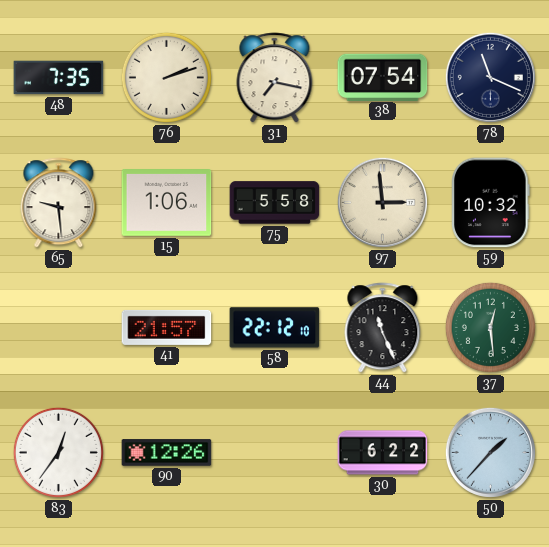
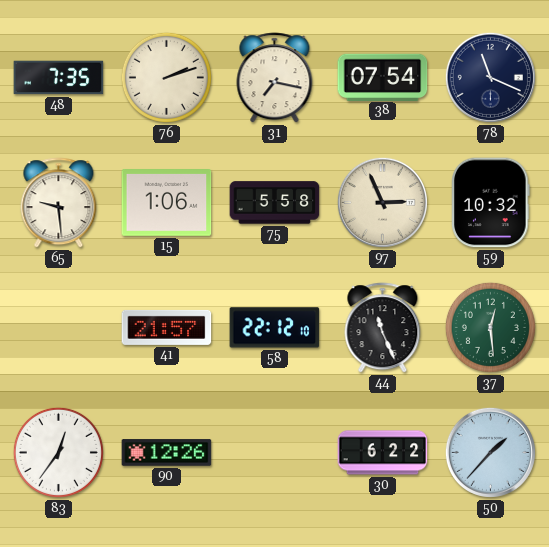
97: 2:59 -> 2:56
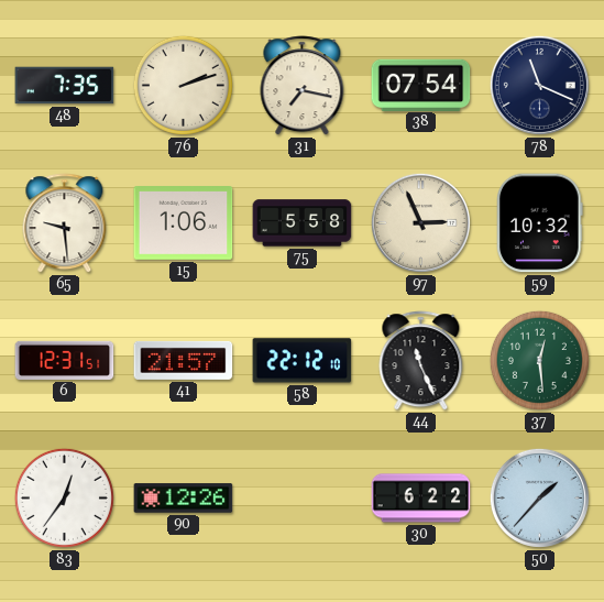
6: none -> 12:31
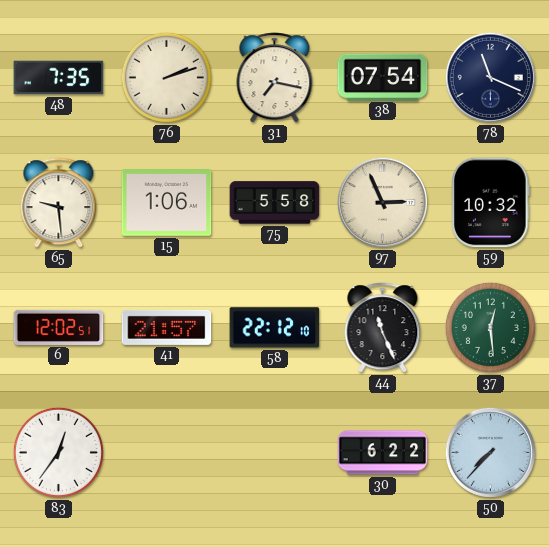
6: 12:31 -> 12:02
90: 12:26 -> none
50: 1:37 -> 7:37
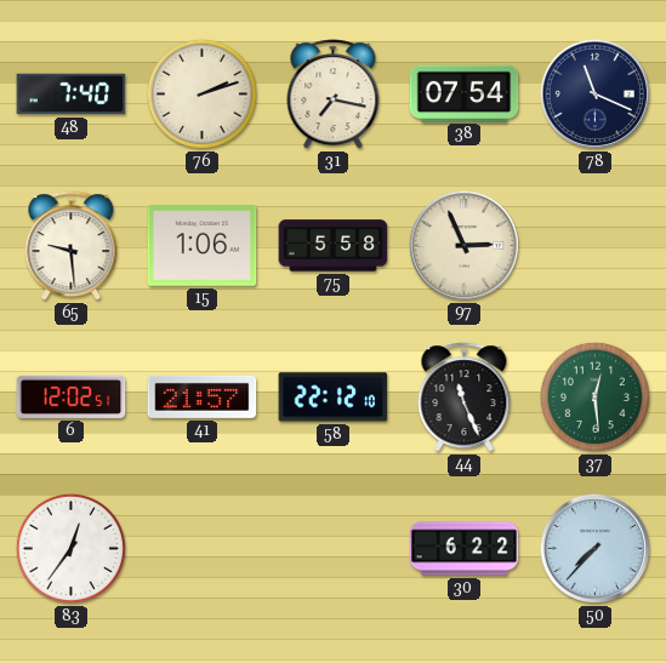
48: 7:35 -> 7:40
59: 10:32 -> none
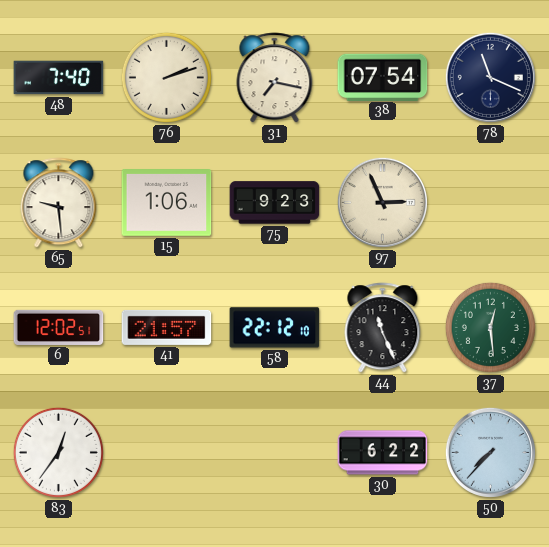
75: 5:58 -> 9:23
